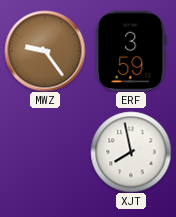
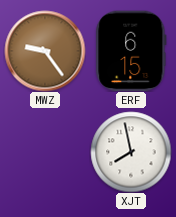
ERF: 3:59 -> 6:15
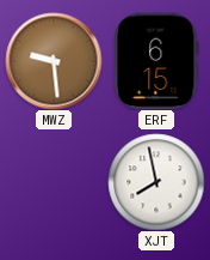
MWZ: 9:24 -> 9:29
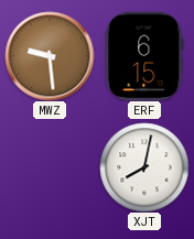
XJT: 7:58 -> 8:02
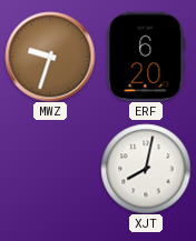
MWZ: 9:29 -> 9:33
ERF: 6:15 -> 6:20
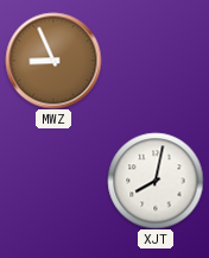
MWZ: 9:33 -> 8:56
ERF: 6:20 -> none
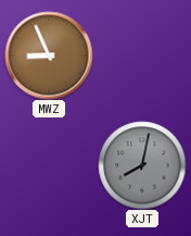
XJT dial: white -> grey
